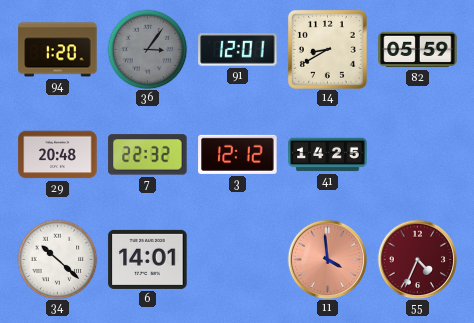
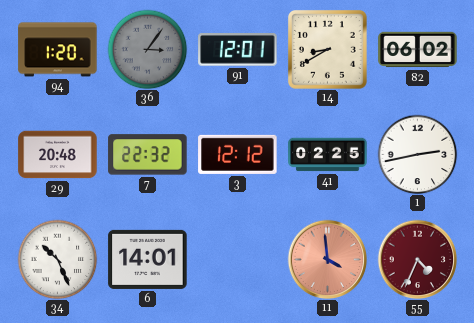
82: 05:59 -> 06:02
41: 14:25 -> 02:25
1: none -> 2:43
34: 10:22 -> 10:26
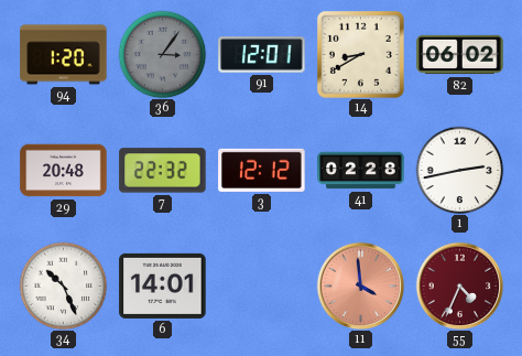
41: 02:25 -> 02:28
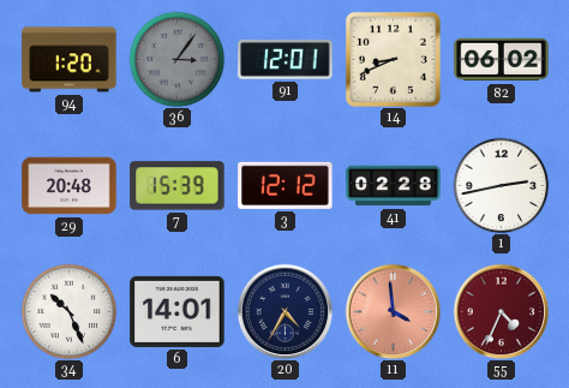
14: 8:40 -> 8:41
7: 22:32 -> 15:39
20: none -> 4:35
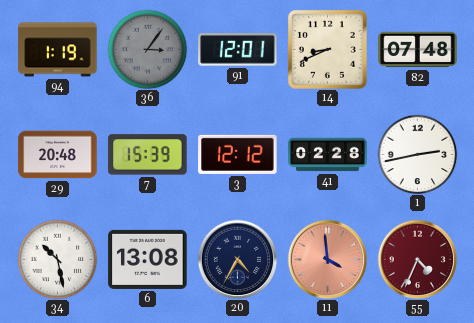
94: 1:20 -> 1:19
82: 06:02 -> 07:48
34: 10:26 -> 10:28
6: 14:01 -> 13:08
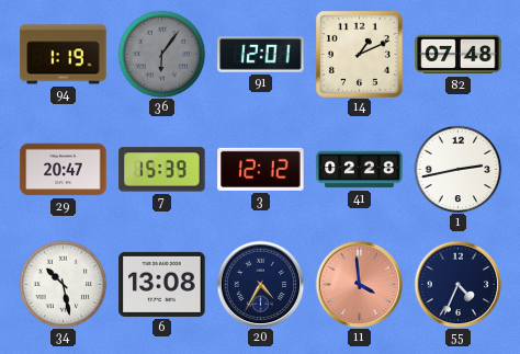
36: 3:06 -> 6:06
14: 8:41 -> 1:11
29: 20:48 -> 20:47
55 dial: burgundy -> navy
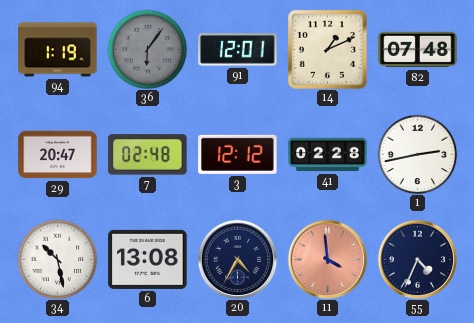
7: 15:39 -> 02:48
